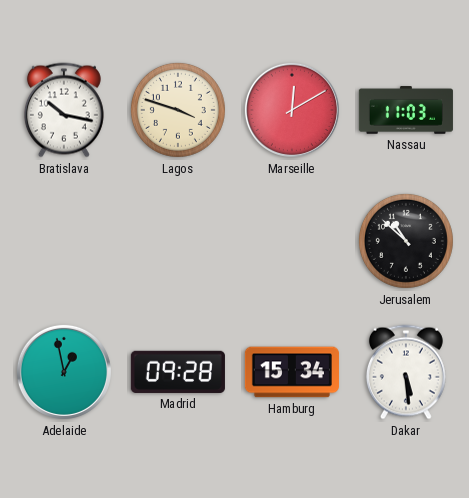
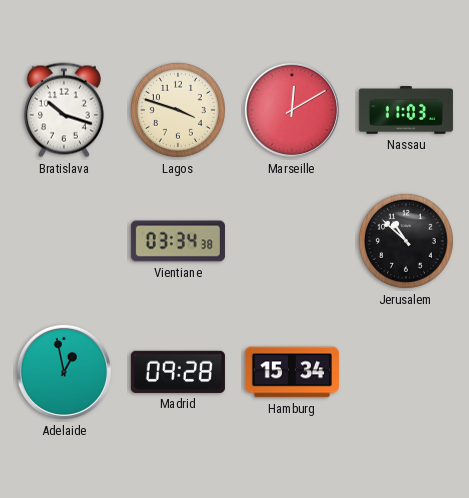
Bratislava: 10:17 -> 10:18
Vientiane: none -> 03:34
Dakar: 5:29 -> none
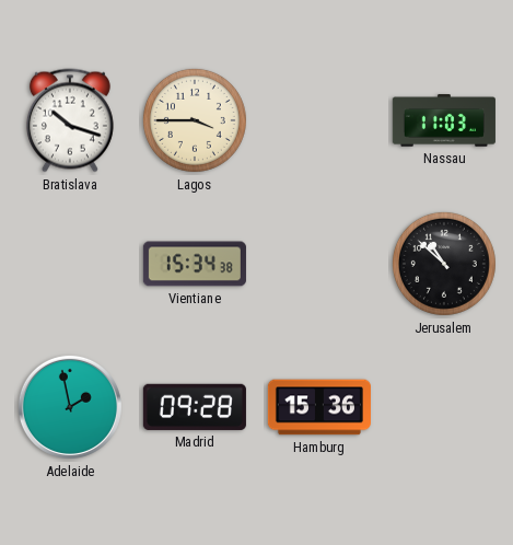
Lagos: 3:48 -> 3:45
Marseille: 12:10 -> none
Vientiane: 03:34 -> 15:34
Adelaide: 12:58 -> 1:58
Hamburg: 15:34 -> 15:36
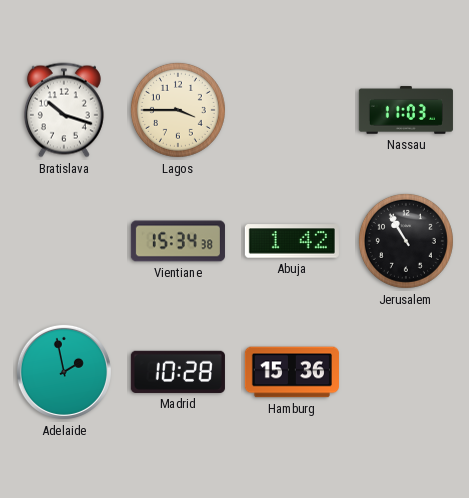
Abuja: none -> 1:42
Jerusalem: 10:52 -> 10:55
Madrid: 09:28 -> 10:28
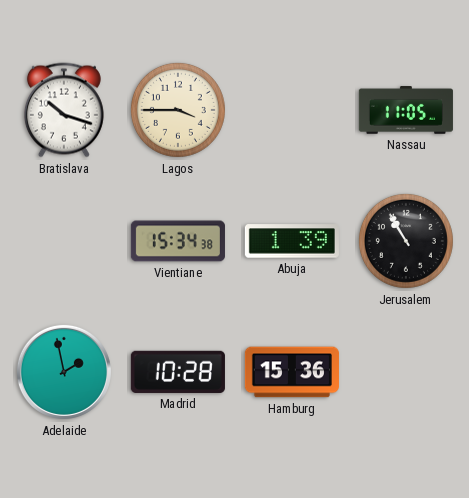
Nassau: 11:03 -> 11:05
Abuja: 1:42 -> 1:39
